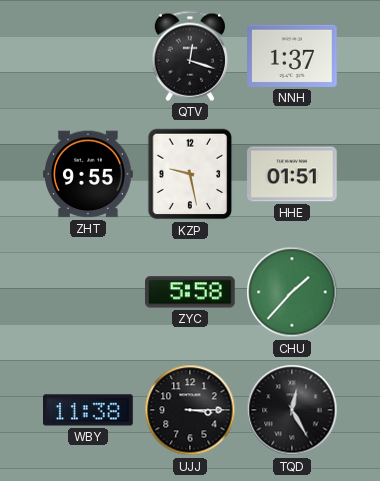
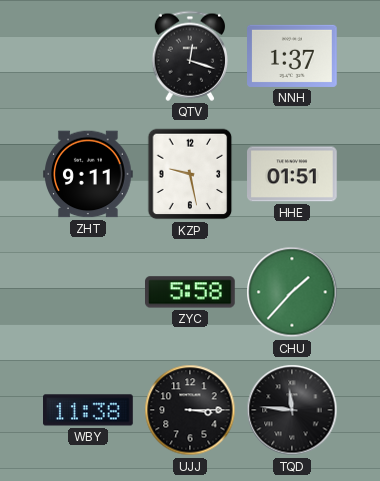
ZHT: 9:55 -> 9:11
TQD: 12:25 -> 11:46
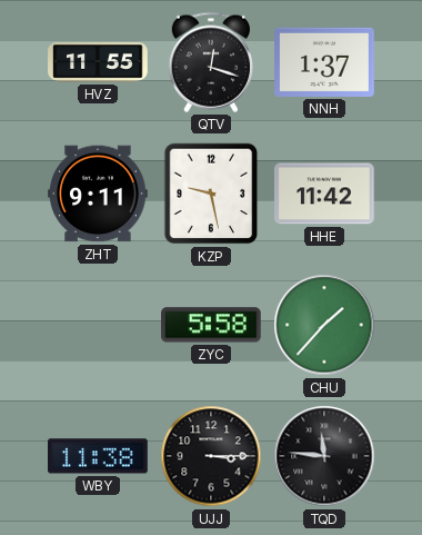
HVZ: none -> 11:55
HHE: 01:51 -> 11:42
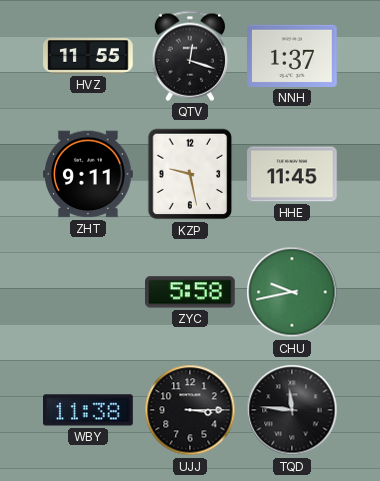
HHE: 11:42 -> 11:45
CHU: 1:37 -> 9:43
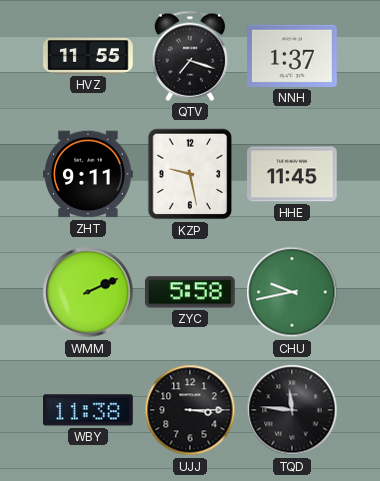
QTV: 12:18 -> 7:18
WMM: none -> 2:11
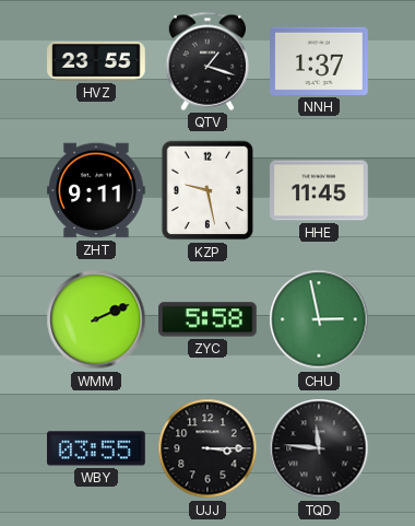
HVZ: 11:55 -> 23:55
QTV: 7:18 -> 1:18
CHU: 9:43 -> 2:58
WBY: 11:38 -> 03:55
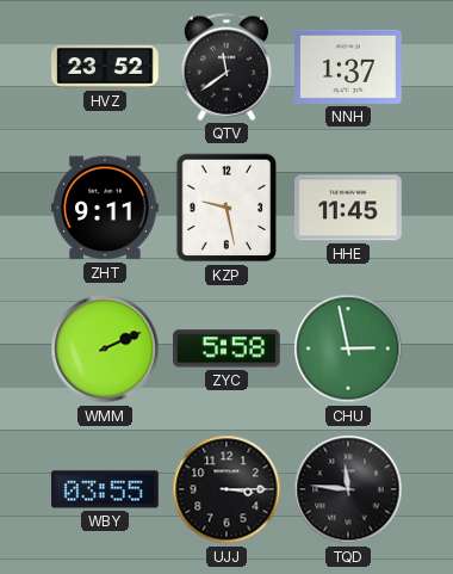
HVZ: 23:55 -> 23:52
QTV: 1:18 -> 11:39
